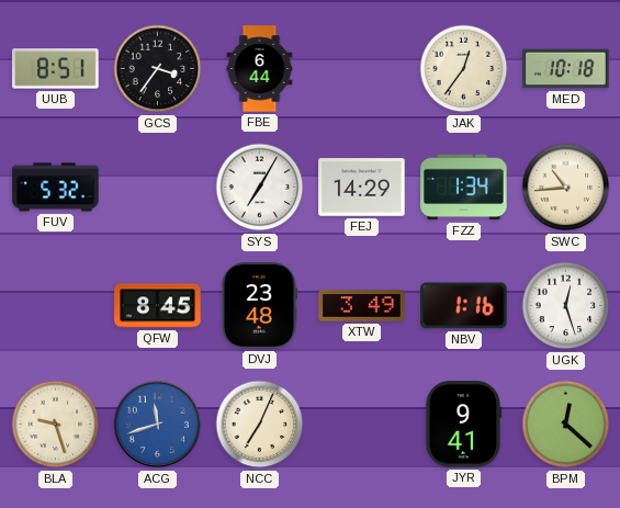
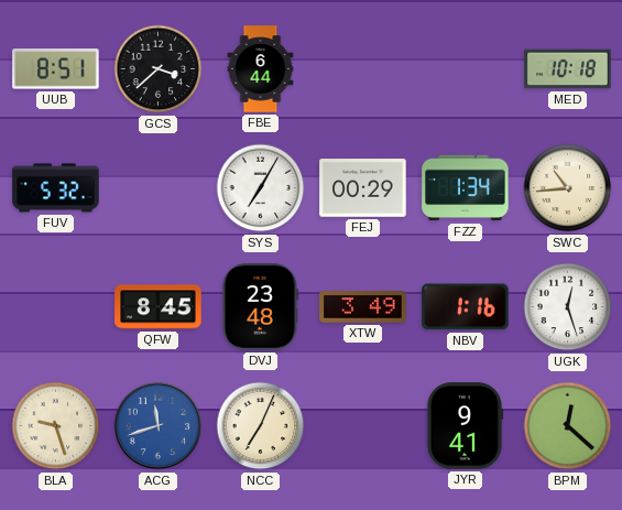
GCS: 3:36 -> 3:38
JAK: 12:36 -> none
FEJ: 14:29 -> 00:29
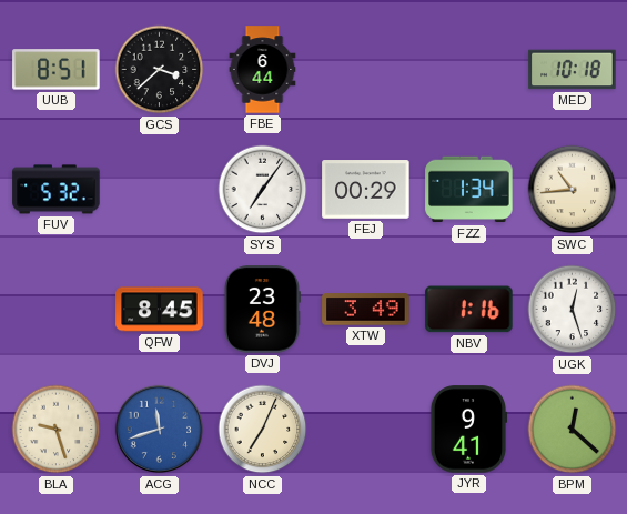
SYS: 7:05 -> 7:06
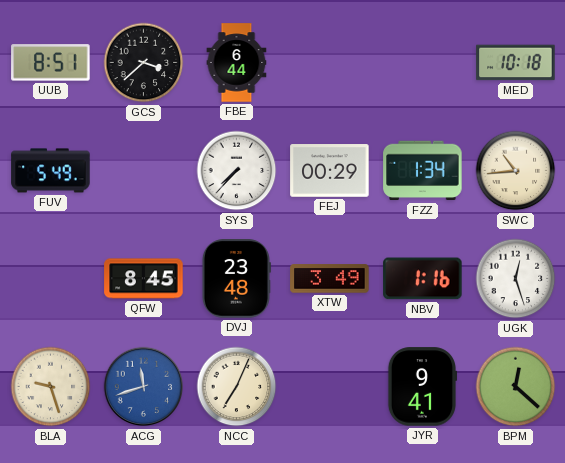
FUV: 5:32 -> 5:49
SYS: 7:06 -> 7:37
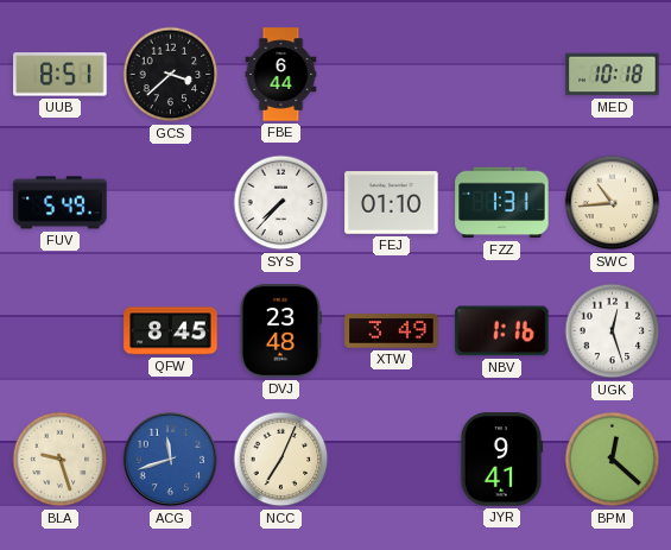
FEJ: 00:29 -> 01:10
FZZ: 1:34 -> 1:31
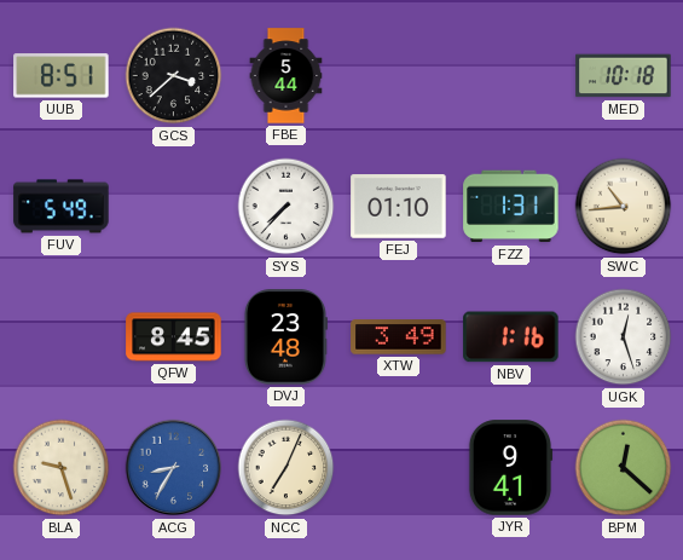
FBE: 6:44 -> 5:44
ACG: 11:42 -> 8:35
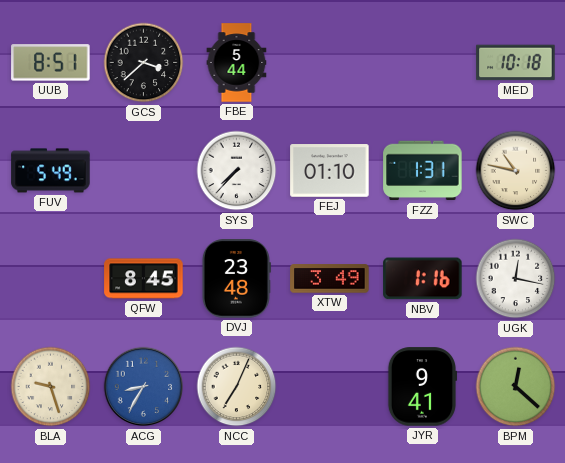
SWC: 10:44 -> 10:47
UGK: 12:27 -> 12:17
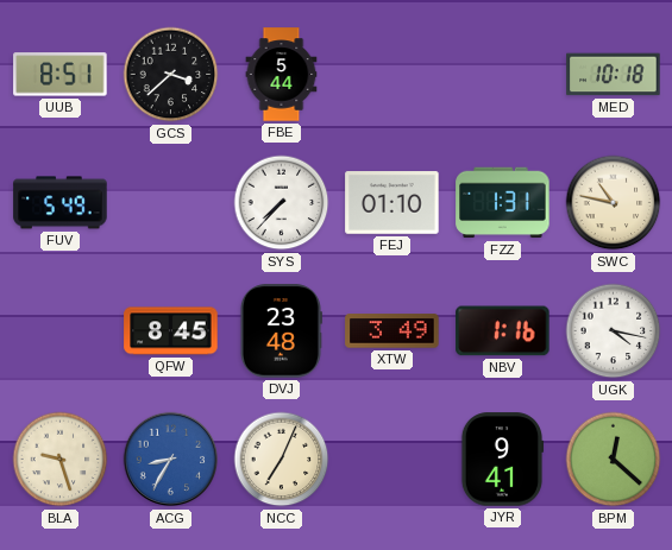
UGK: 12:17 -> 4:17
